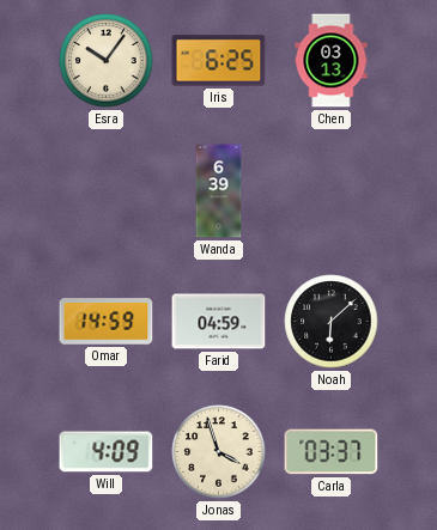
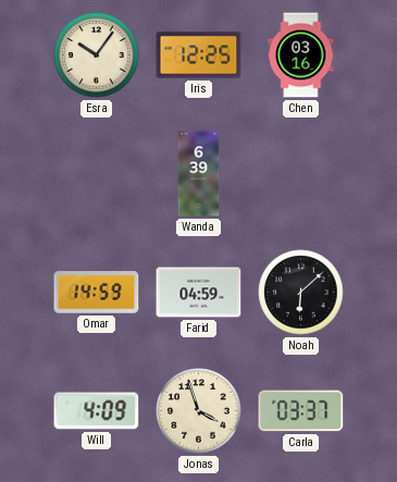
Iris: 6:25 -> 12:25
Chen: 03:13 -> 03:16
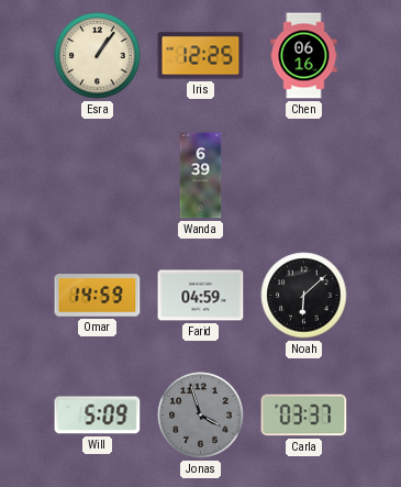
Esra: 10:06 -> 1:06
Chen: 03:16 -> 06:16
Will: 4:09 -> 5:09
Jonas dial: cream -> grey
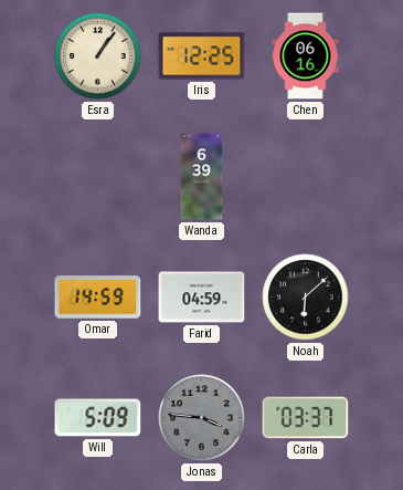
Jonas: 3:57 -> 3:46
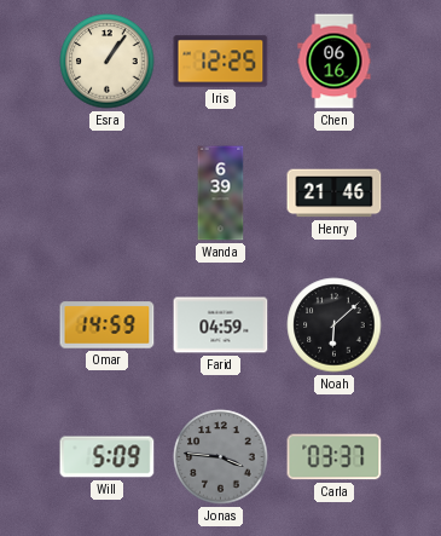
Henry: none -> 21:46
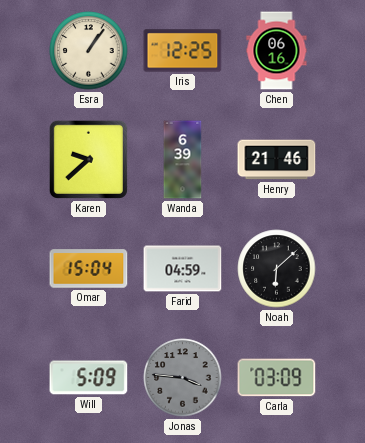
Karen: none -> 9:38
Omar: 14:59 -> 15:04
Carla: 03:37 -> 03:09
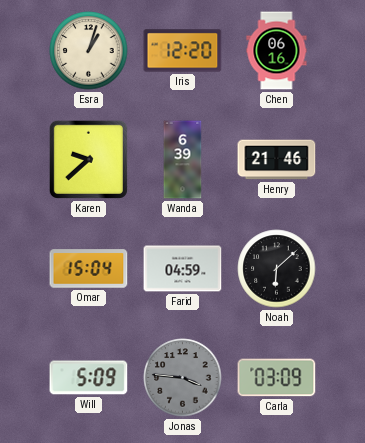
Esra: 1:06 -> 1:03
Iris: 12:25 -> 12:20
